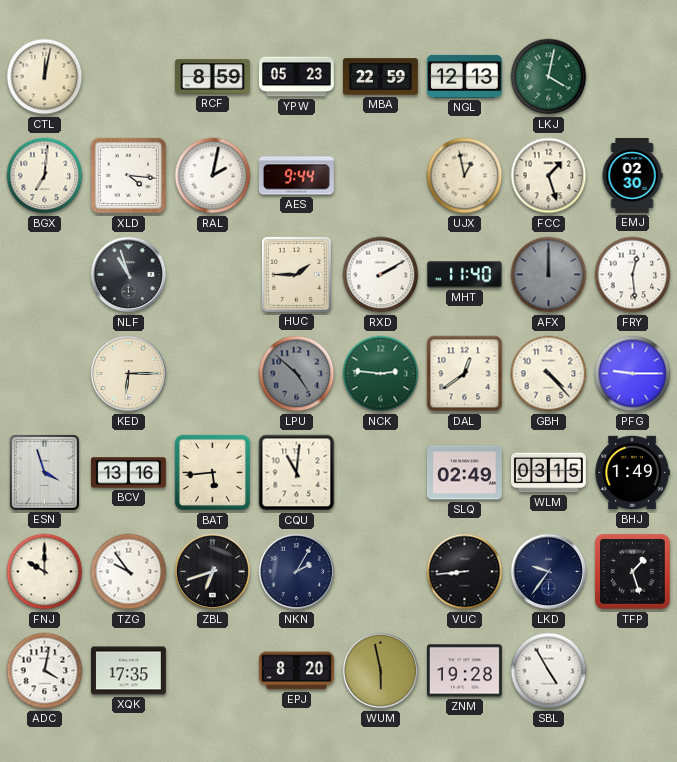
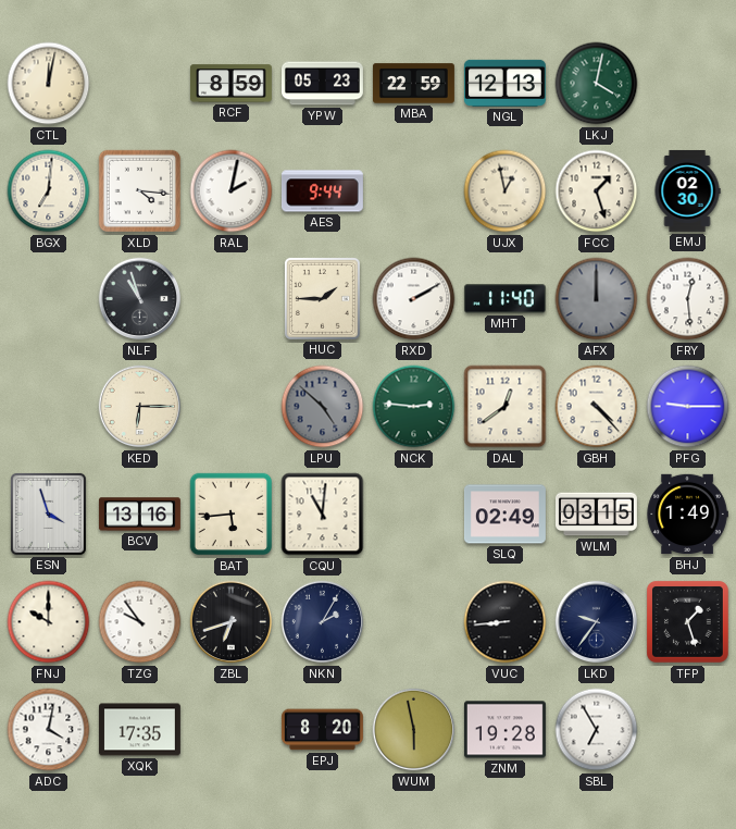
SBL: 4:55 -> 6:55
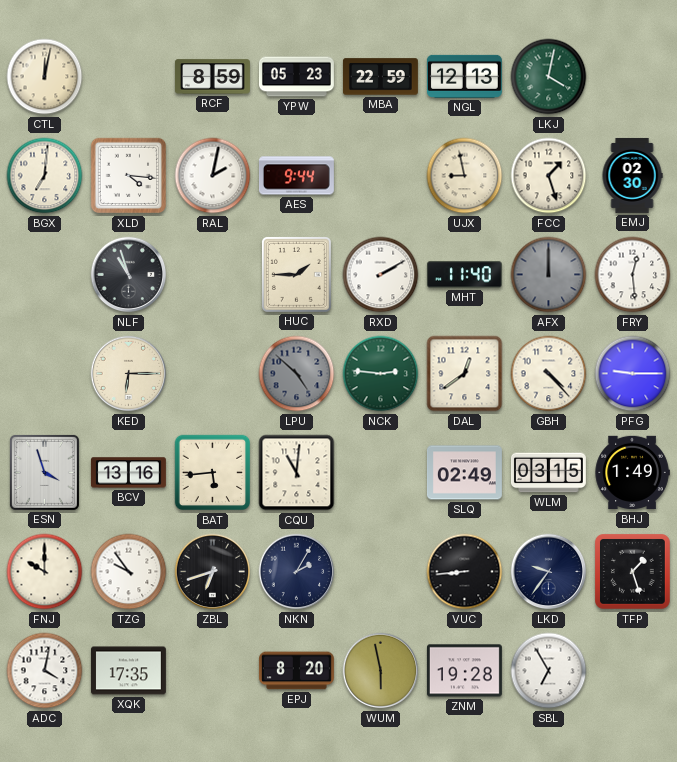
UJX: 12:58 -> 8:58
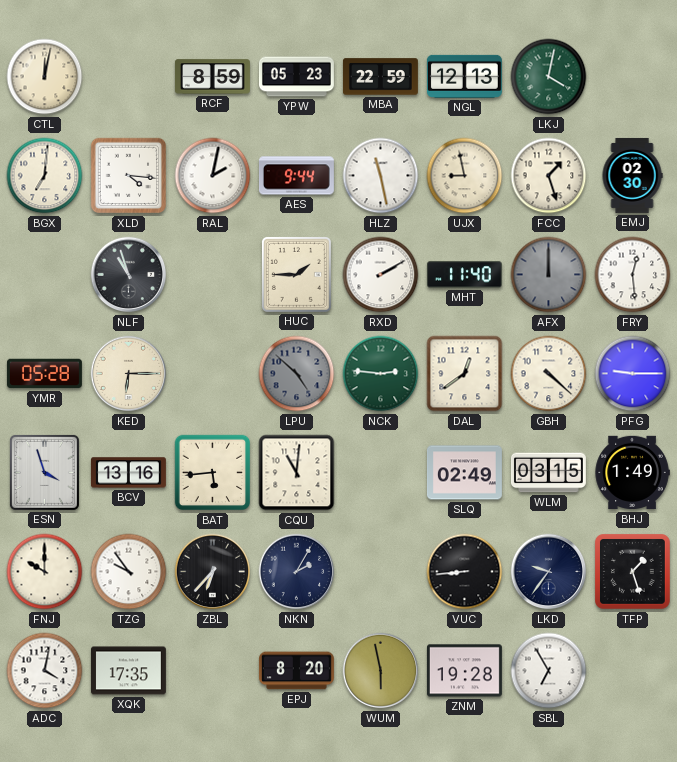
HLZ: none -> 11:28
YMR: none -> 05:28
GBH: 4:23 -> 4:22
ZBL: 6:42 -> 6:37
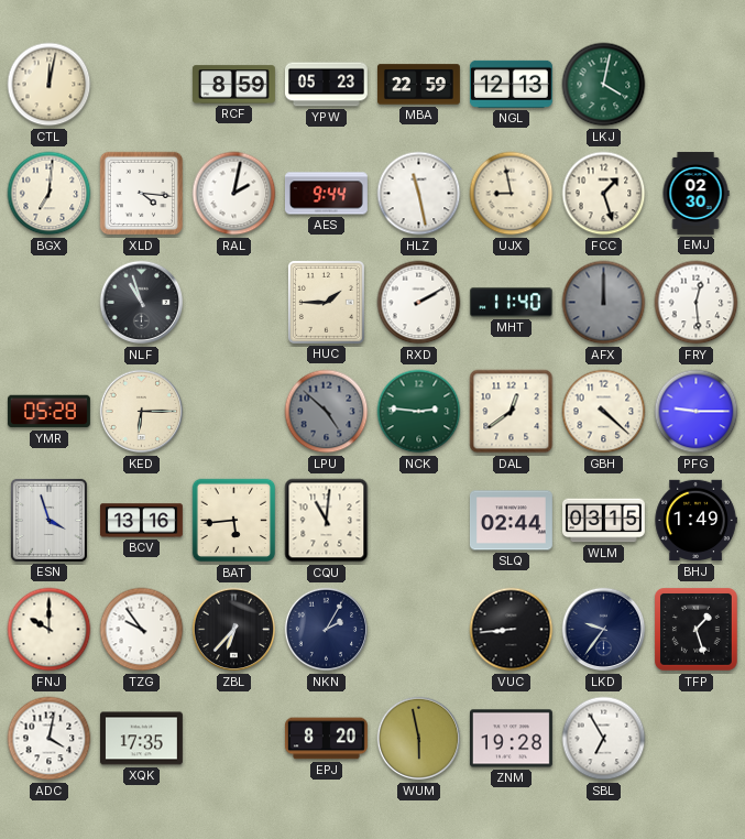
SLQ: 02:49 -> 02:44
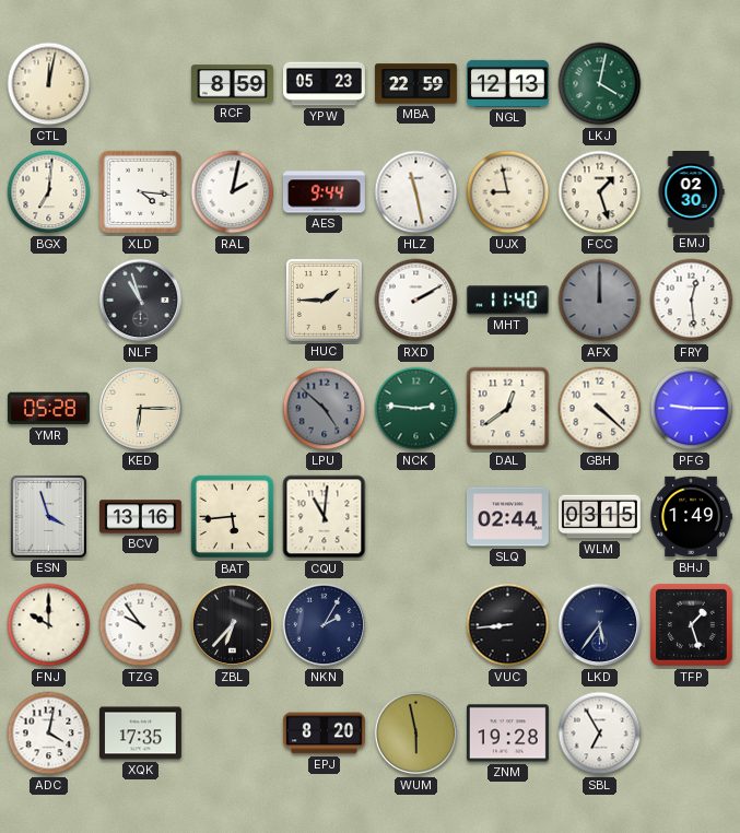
LKD: 9:36 -> 5:36
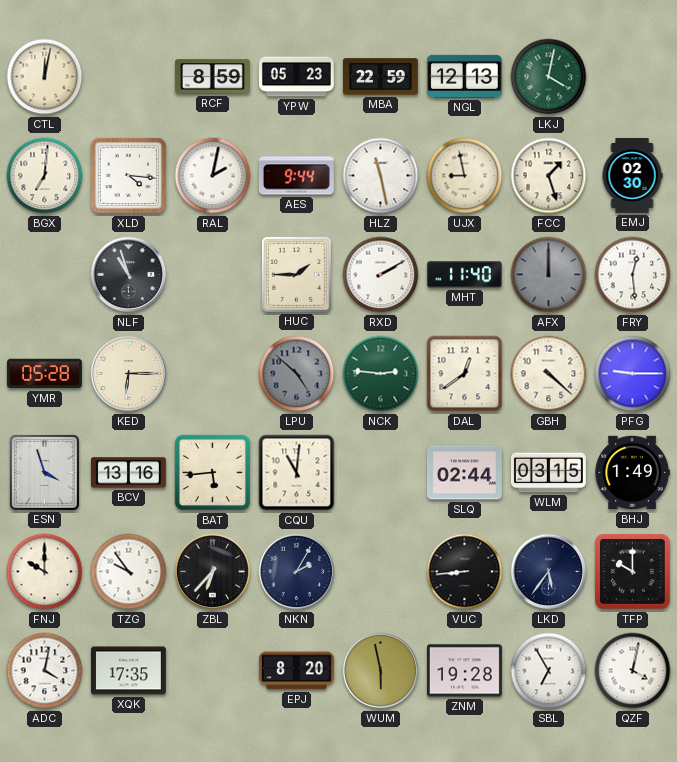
TFP: 1:27 -> 10:00
QZF: none -> 4:02
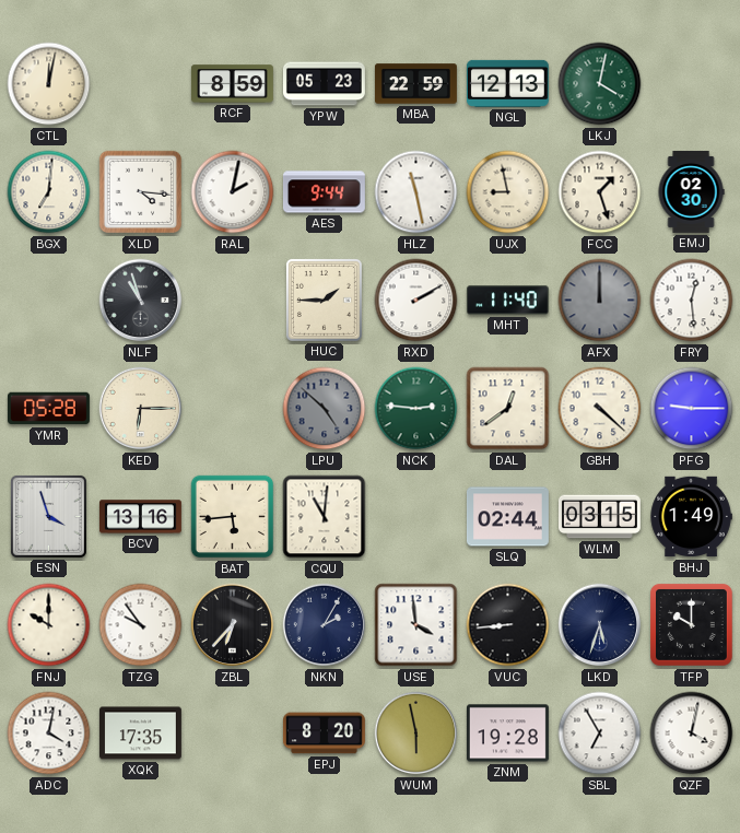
USE: none -> 3:59
LKD: 5:36 -> 5:33
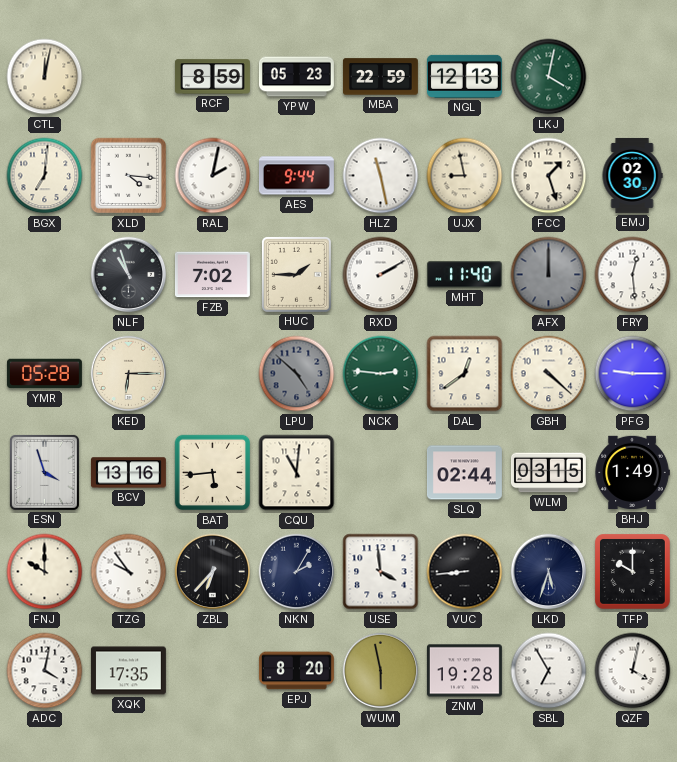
FZB: none -> 7:02
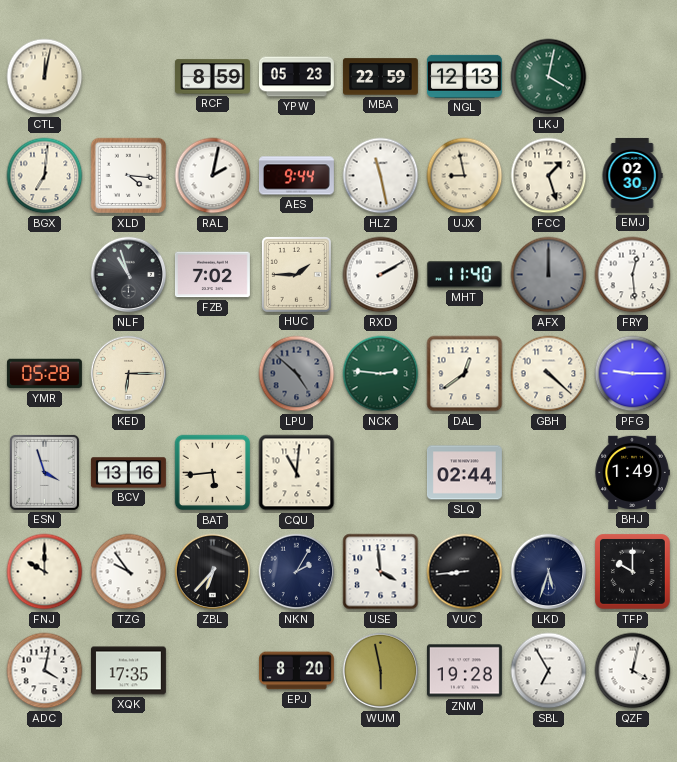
WLM: 03:15 -> none
